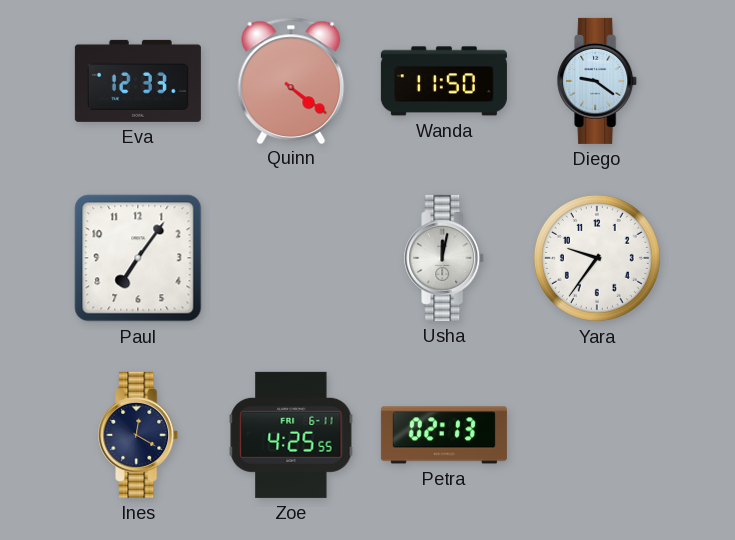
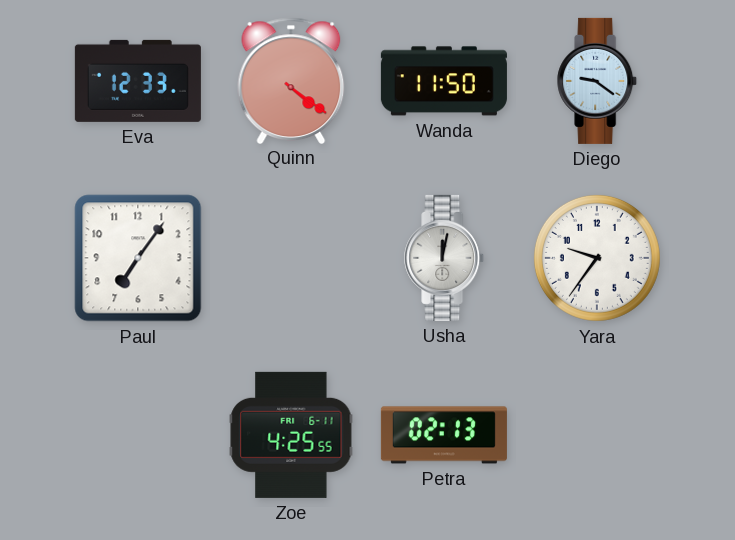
Ines: 12:20 -> none
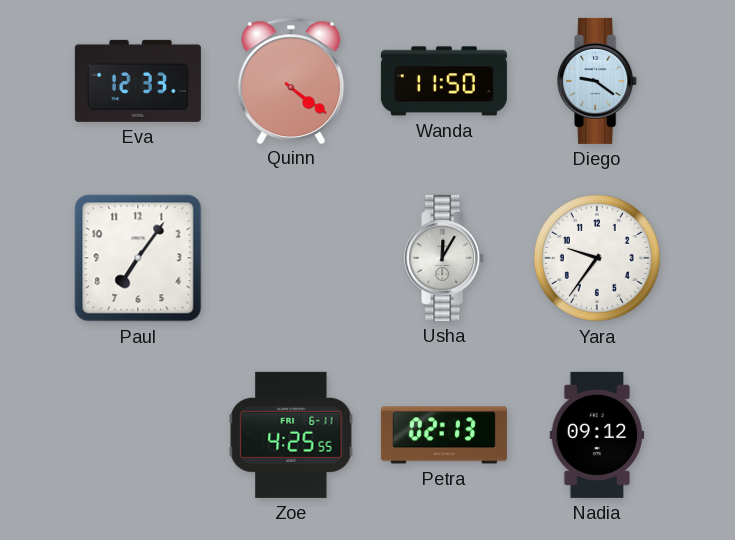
Usha: 12:02 -> 12:05
Nadia: none -> 09:12
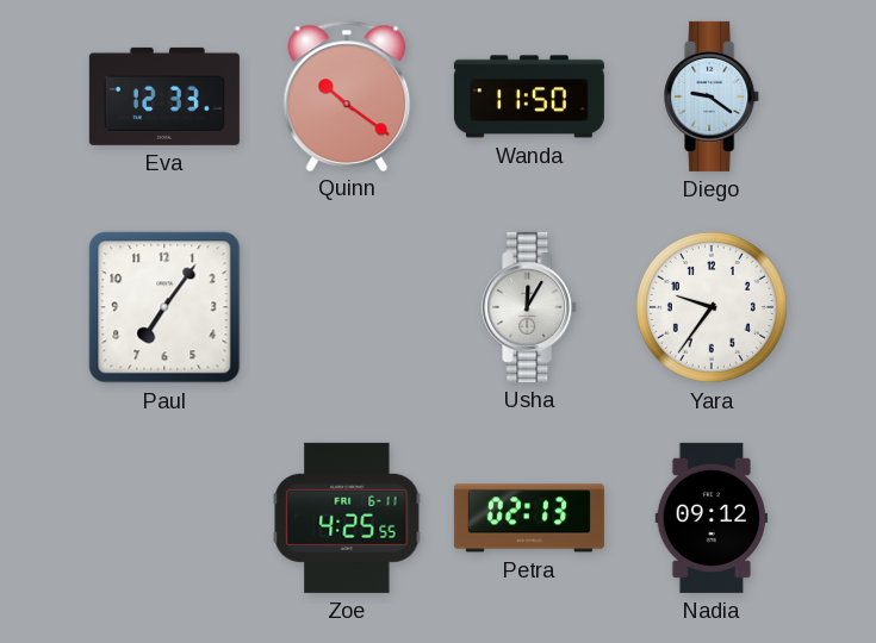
Quinn: 4:21 -> 10:21
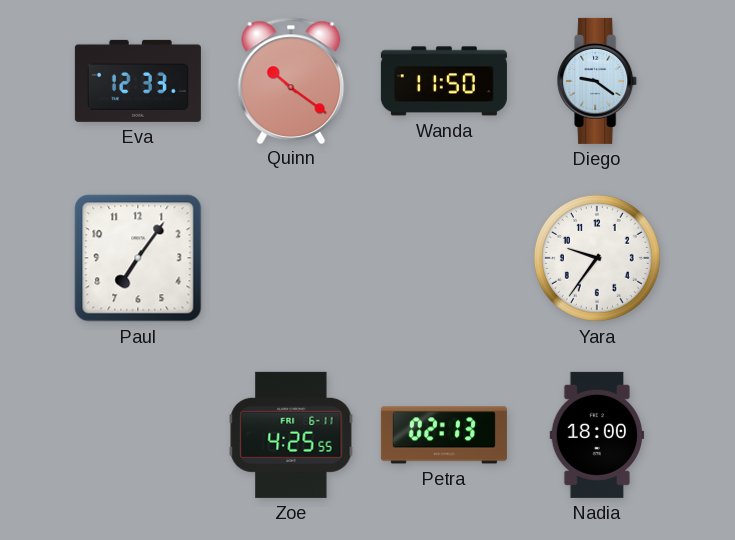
Usha: 12:05 -> none
Nadia: 09:12 -> 18:00
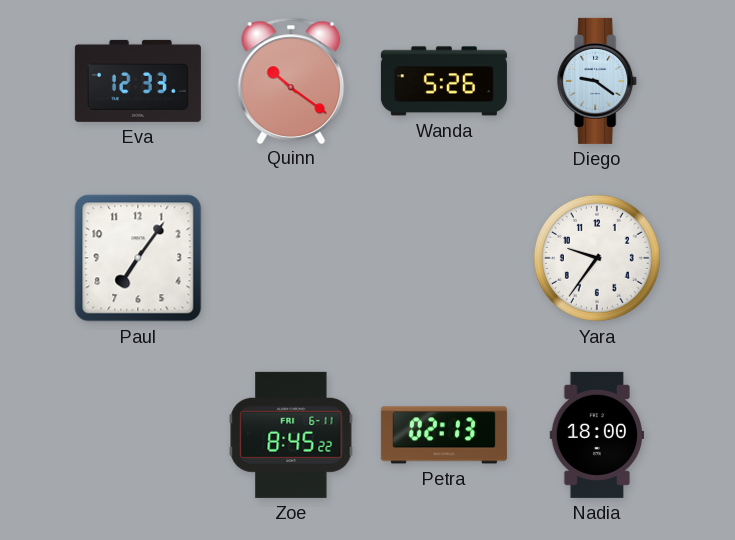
Wanda: 11:50 -> 5:26
Zoe: 4:25 -> 8:45
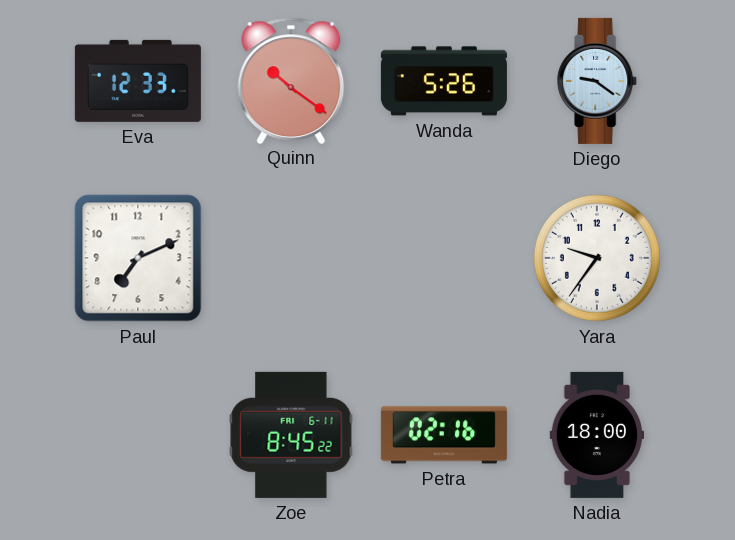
Paul: 7:06 -> 7:11
Petra: 02:13 -> 02:16
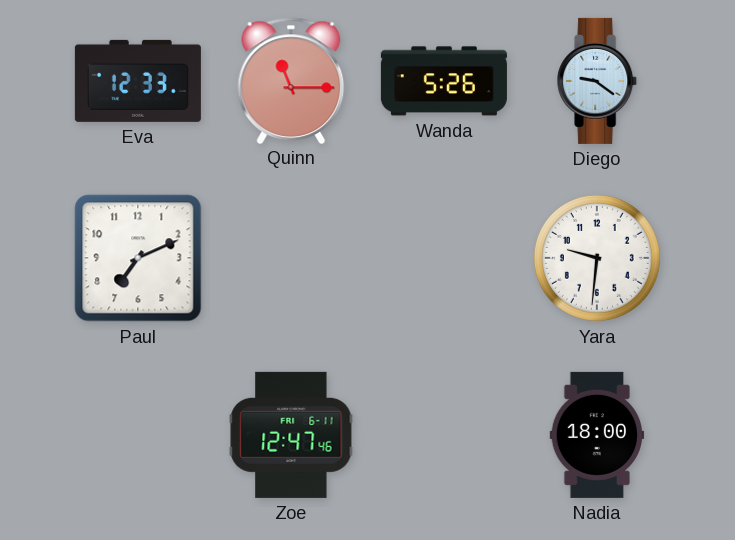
Quinn: 10:21 -> 11:15
Yara: 9:36 -> 9:31
Zoe: 8:45 -> 12:47
Petra: 02:16 -> none
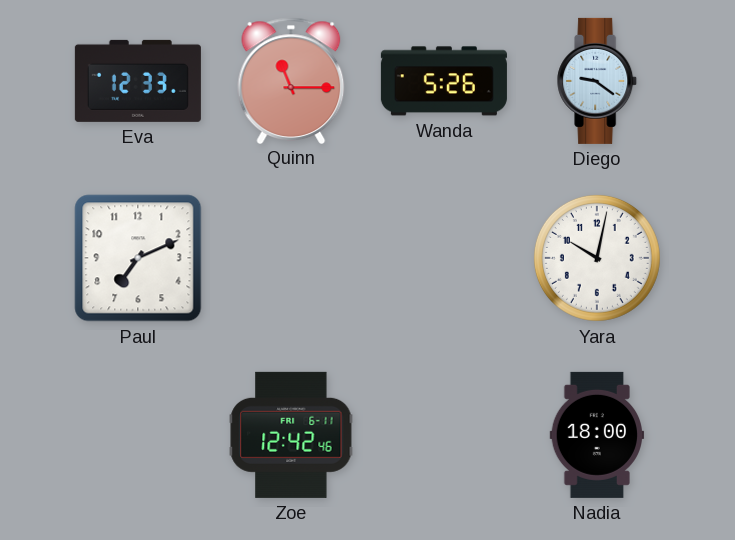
Yara: 9:31 -> 10:02
Zoe: 12:47 -> 12:42
